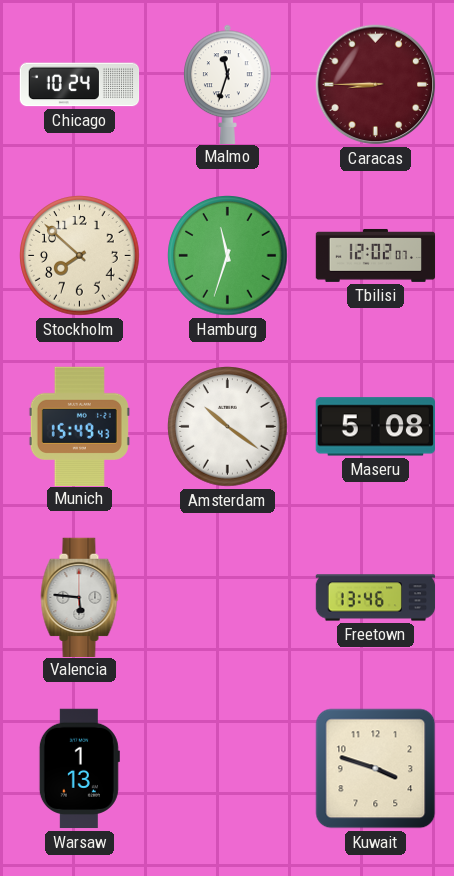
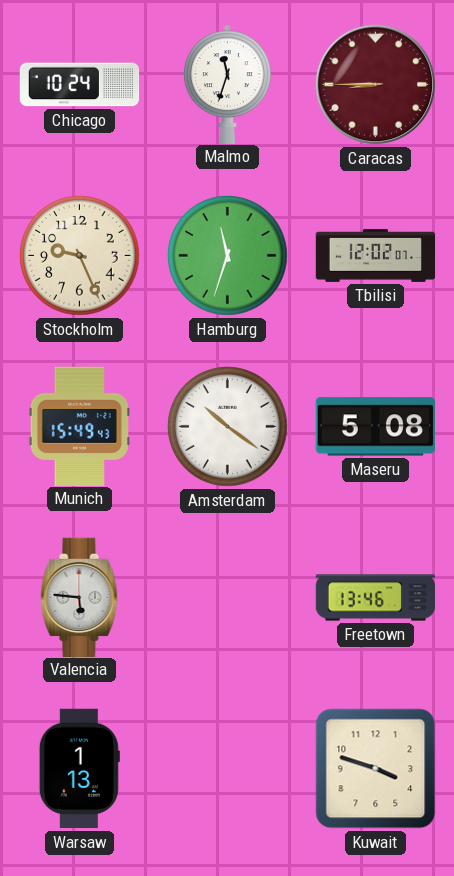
Stockholm: 7:52 -> 9:26
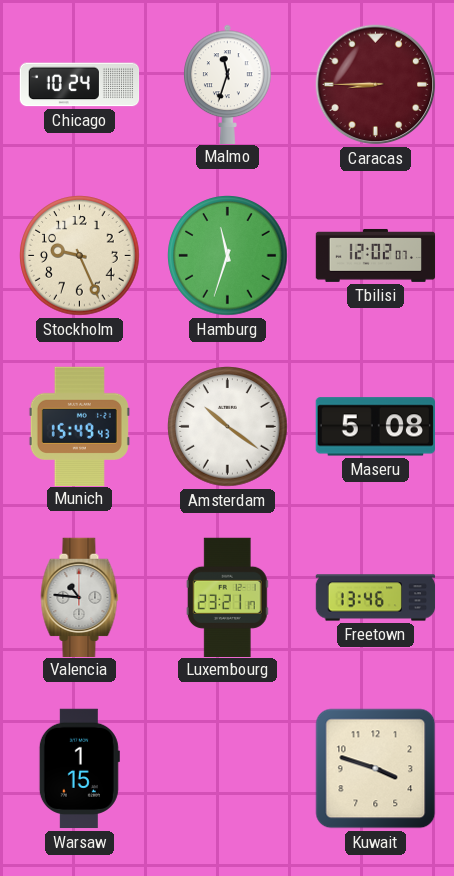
Valencia: 5:46 -> 10:46
Luxembourg: none -> 23:21
Warsaw: 1:13 -> 1:15
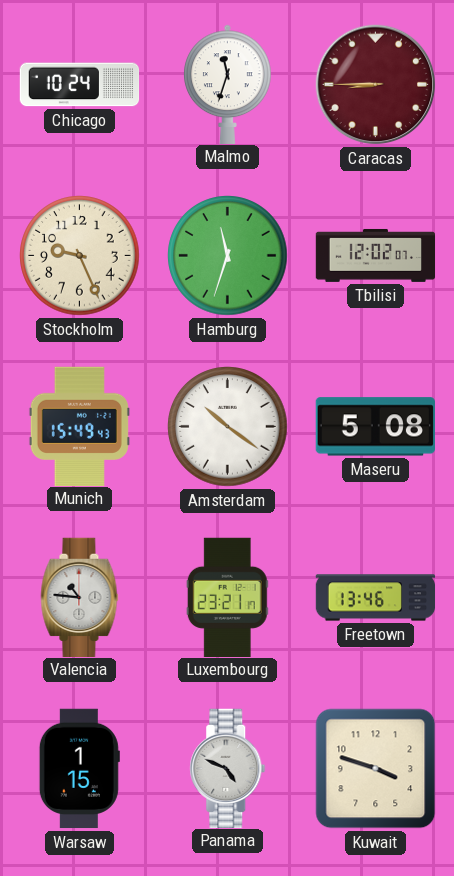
Panama: none -> 4:49
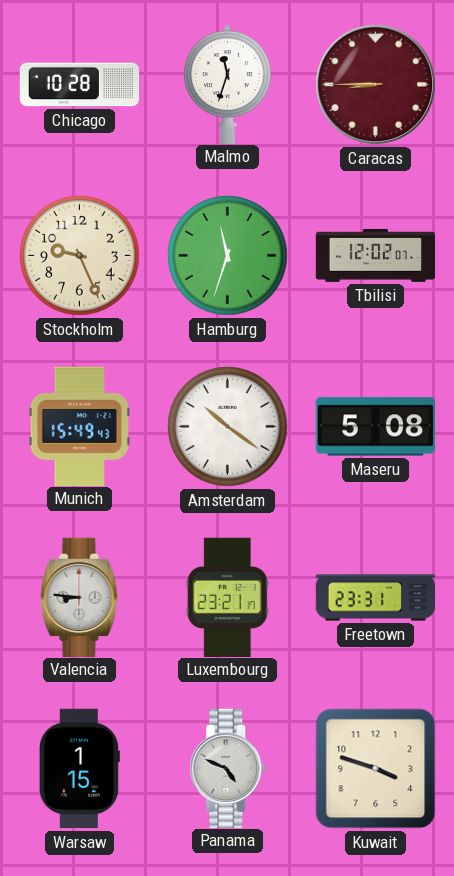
Chicago: 10:24 -> 10:28
Valencia: 10:46 -> 8:46
Freetown: 13:46 -> 23:31
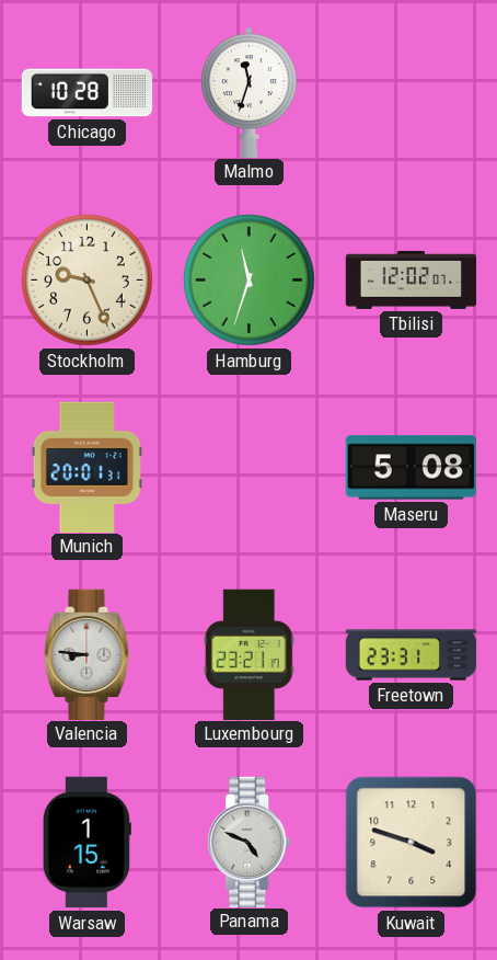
Caracas: 8:45 -> none
Munich: 15:49 -> 20:01
Amsterdam: 10:21 -> none
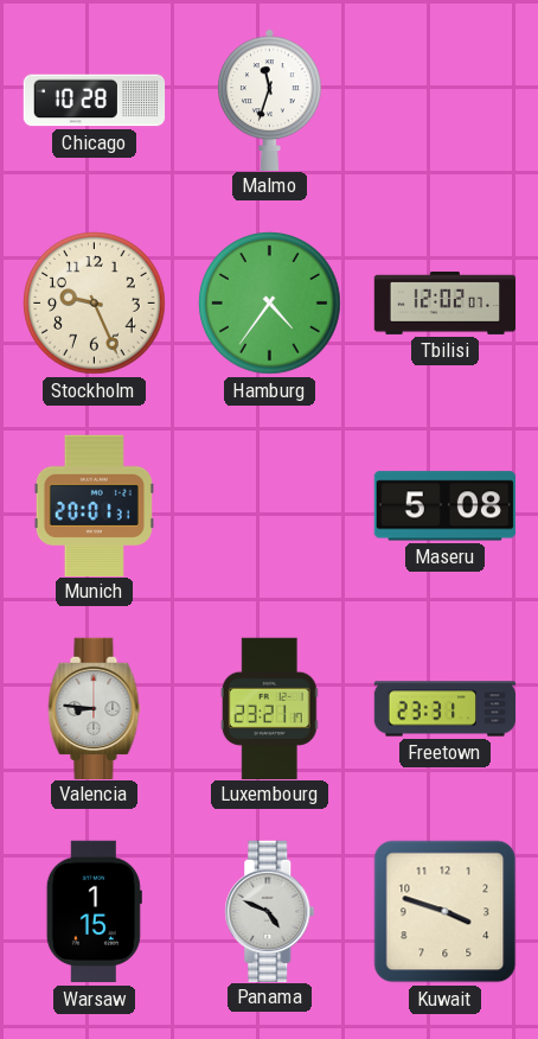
Hamburg: 11:33 -> 4:36
